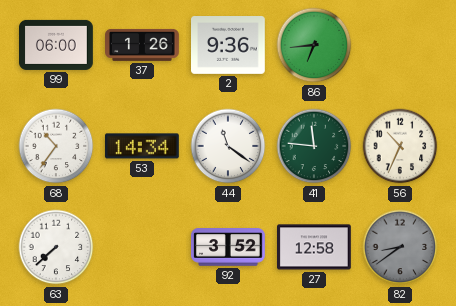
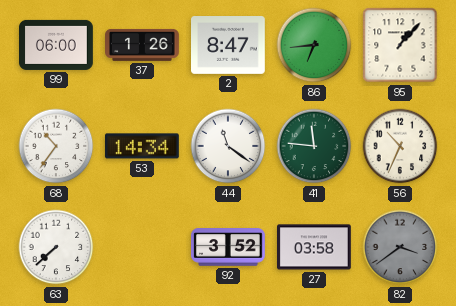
2: 9:36 -> 8:47
95: none -> 1:07
27: 12:58 -> 03:58
82: 8:39 -> 3:39
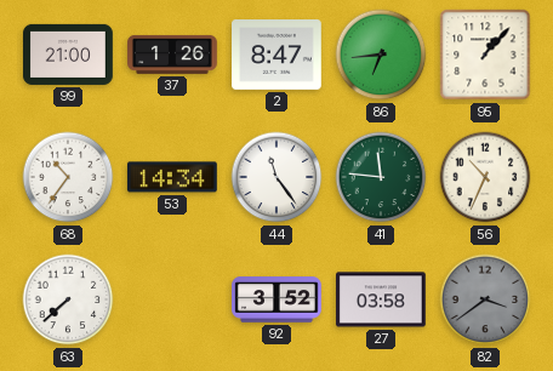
99: 06:00 -> 21:00
44: 11:21 -> 11:24
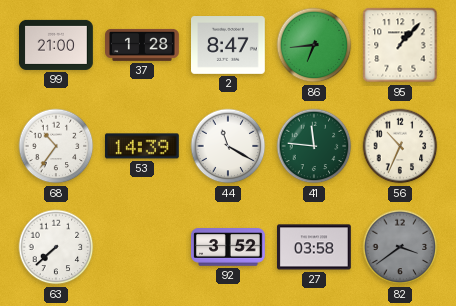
37: 1:26 -> 1:28
53: 14:34 -> 14:39
44: 11:24 -> 11:20
